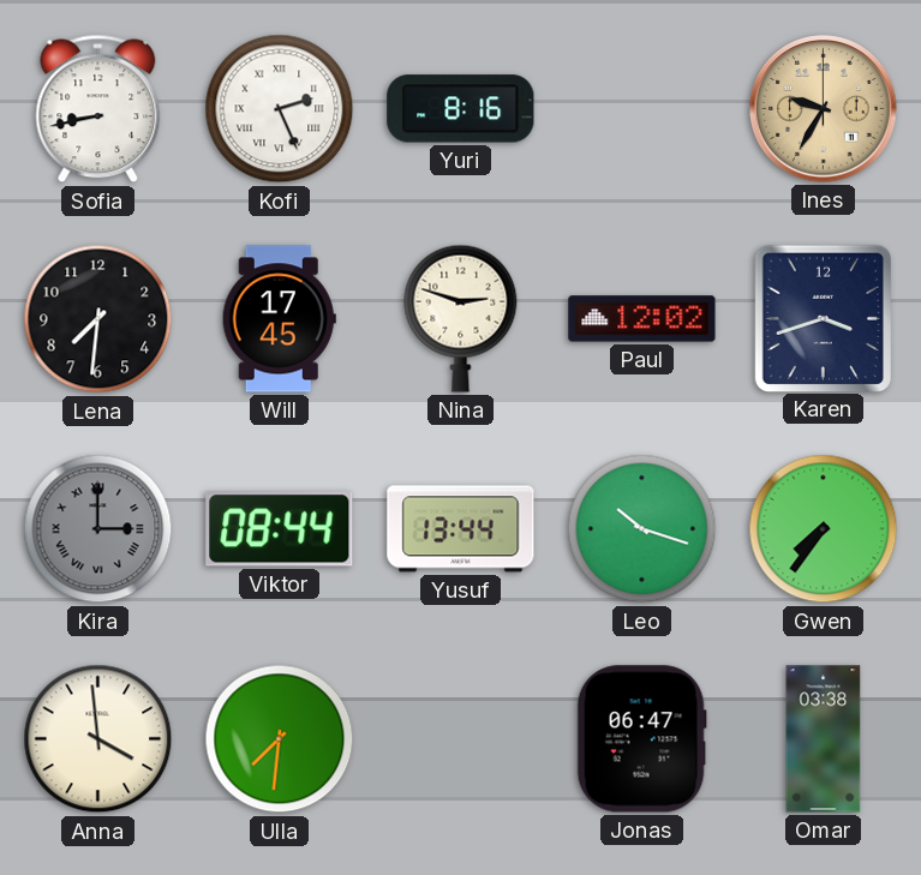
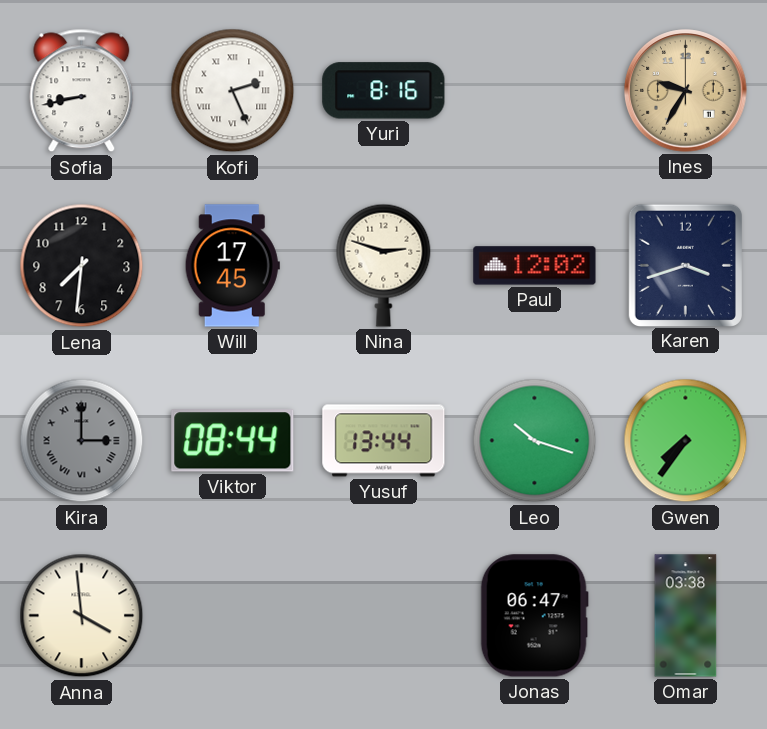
Ulla: 7:31 -> none
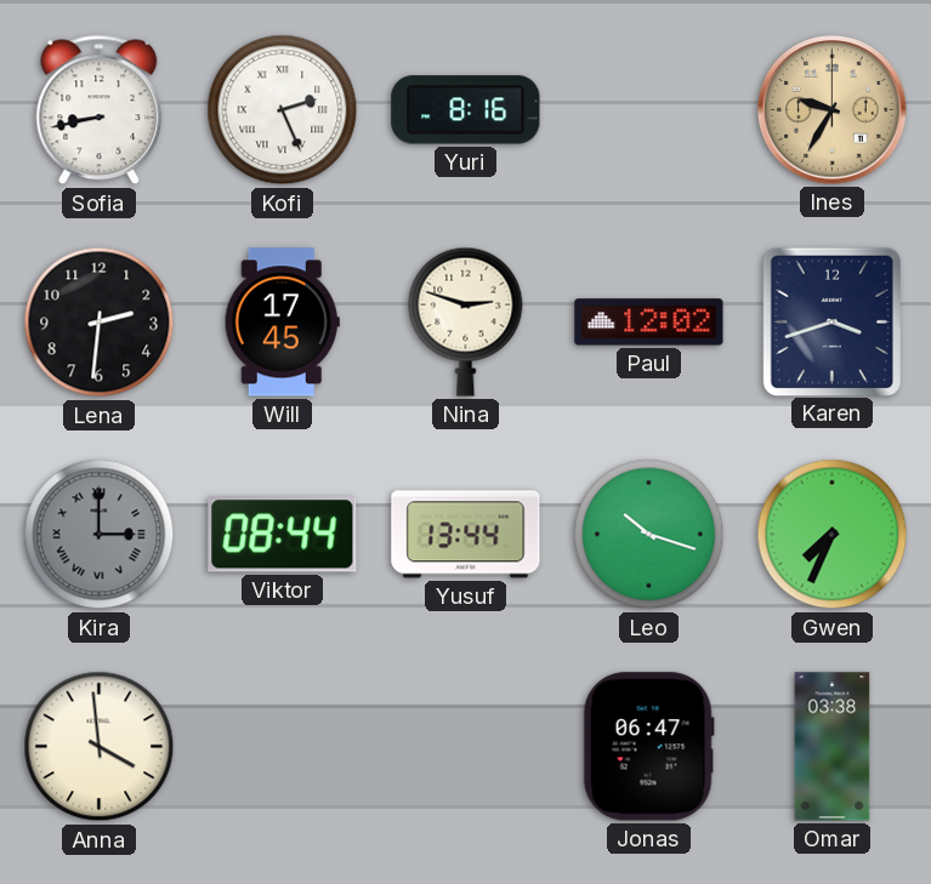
Lena: 7:31 -> 2:31
Gwen: 7:36 -> 7:34
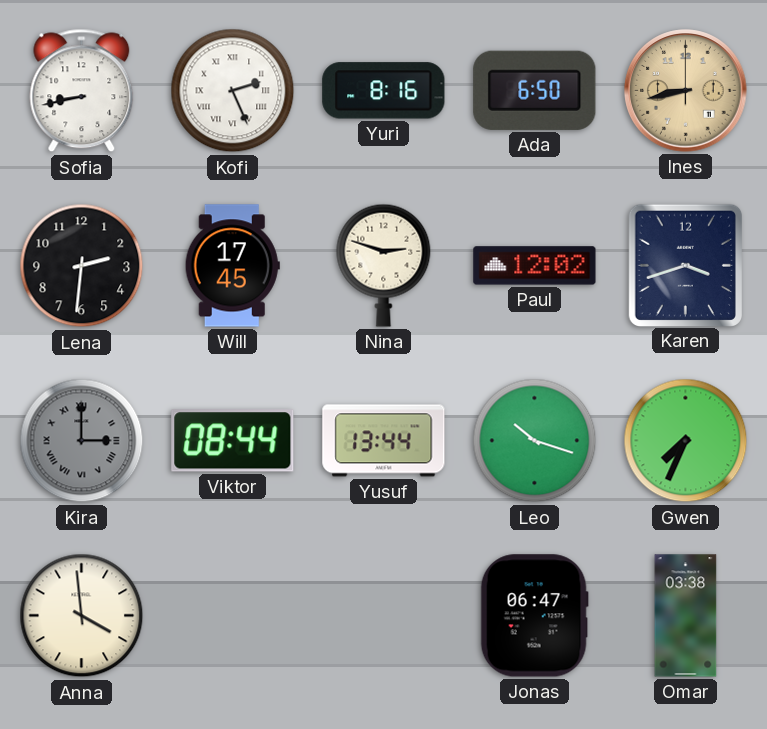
Ada: none -> 6:50
Ines: 9:35 -> 8:43
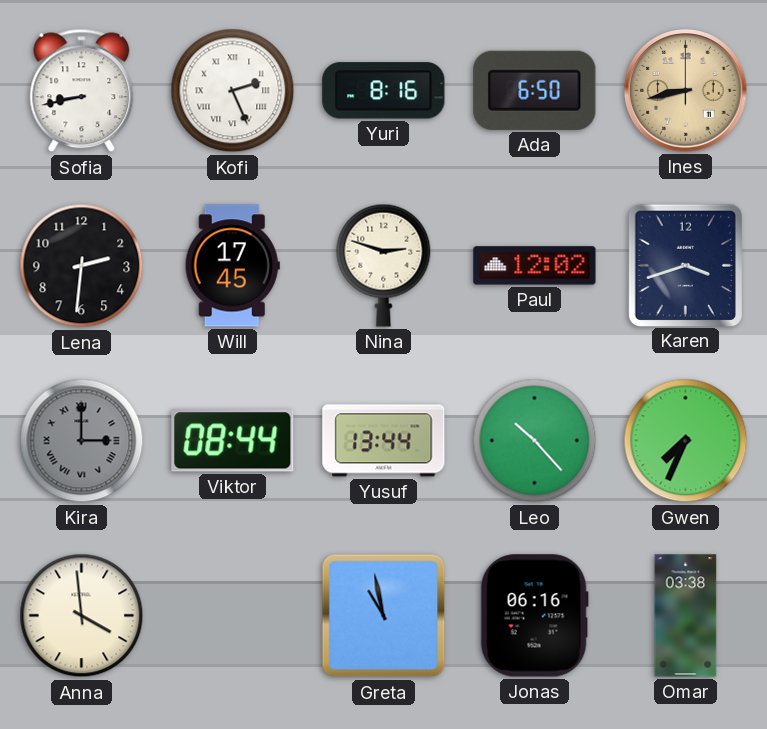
Leo: 10:18 -> 10:23
Greta: none -> 10:58
Jonas: 06:47 -> 06:16
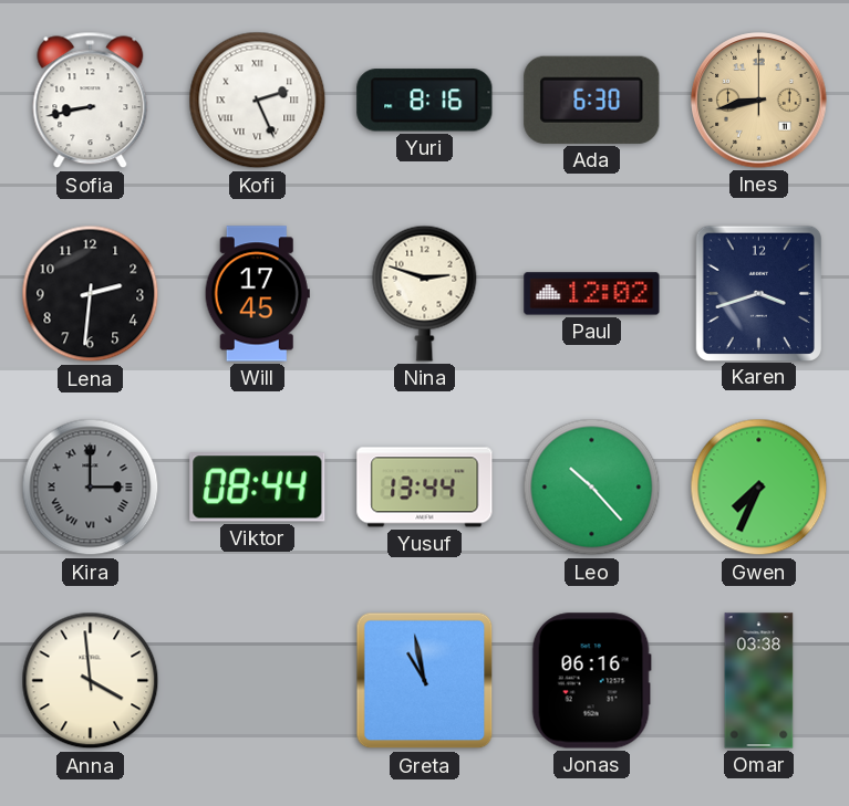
Ada: 6:50 -> 6:30
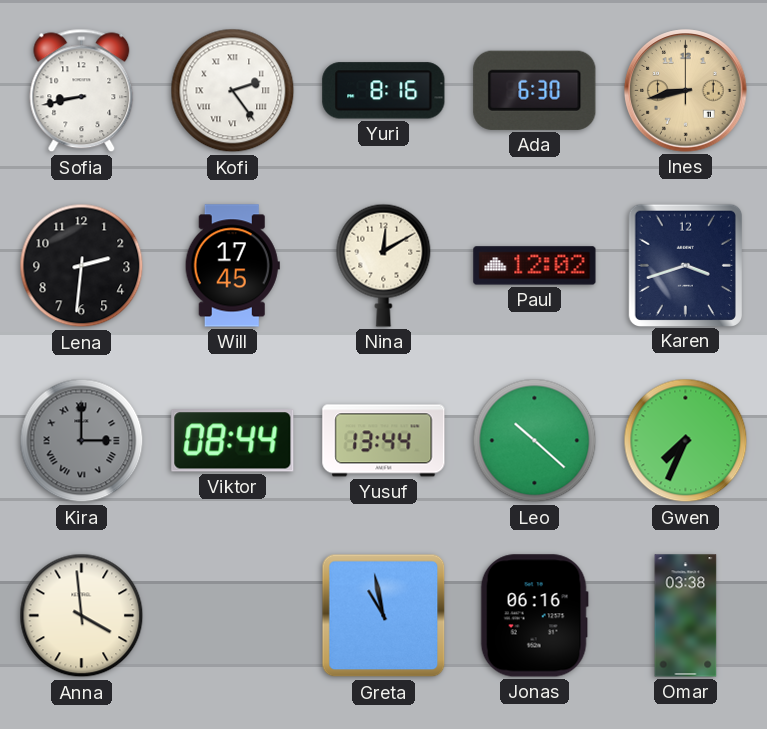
Kofi: 2:26 -> 2:24
Nina: 2:48 -> 12:10
Leo: 10:23 -> 10:22
